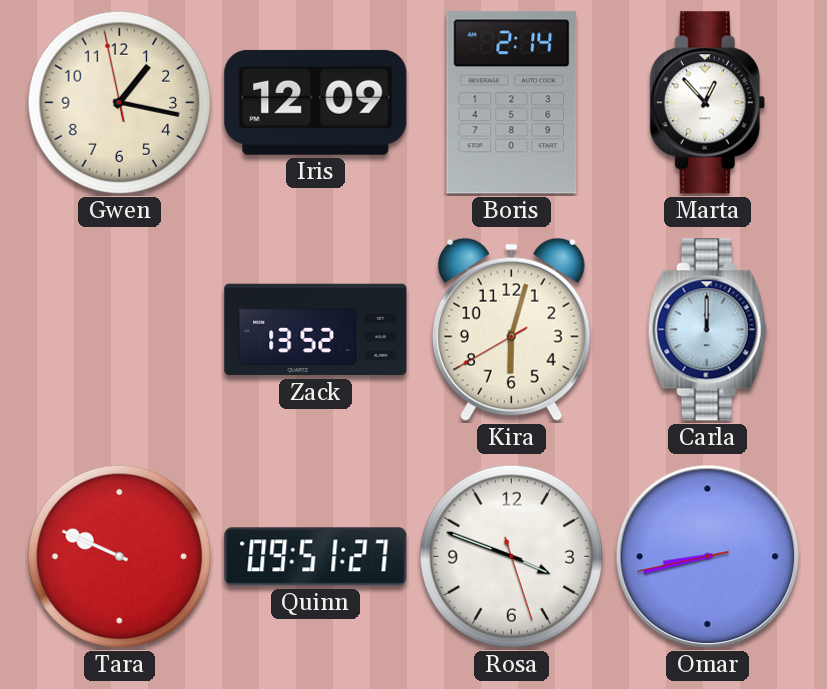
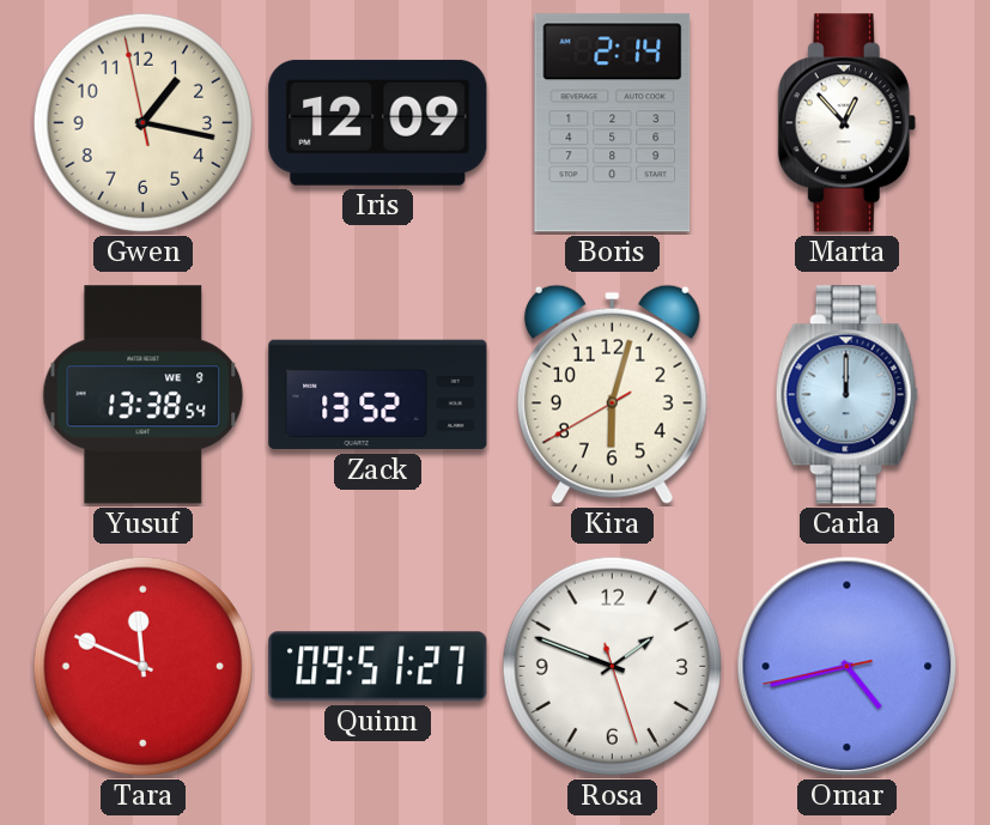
Yusuf: none -> 13:38
Tara: 9:49 -> 11:49
Rosa: 3:48 -> 1:48
Omar: 8:42 -> 4:42
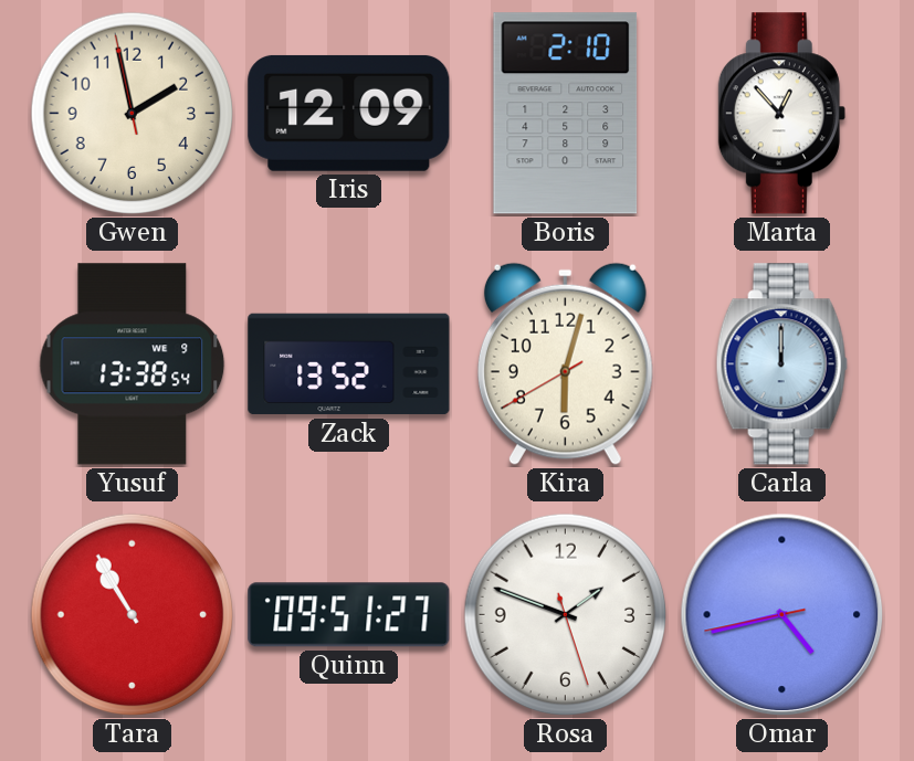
Gwen: 1:16 -> 1:57
Boris: 2:14 -> 2:10
Tara: 11:49 -> 10:55
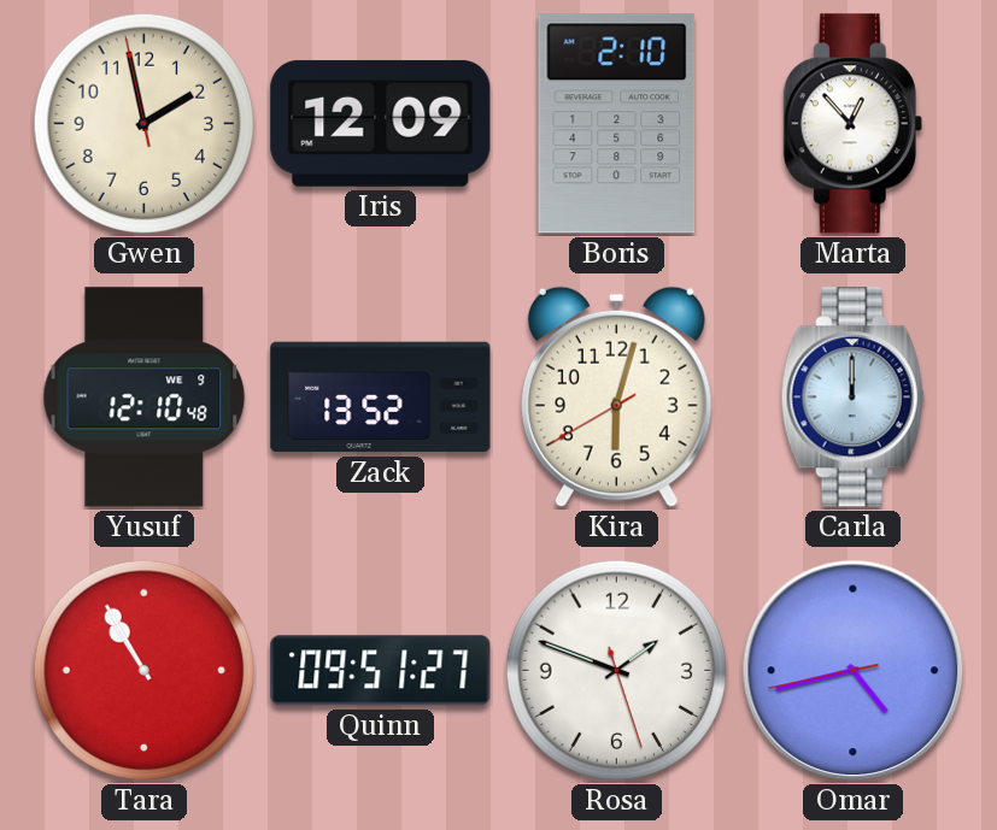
Yusuf: 13:38 -> 12:10
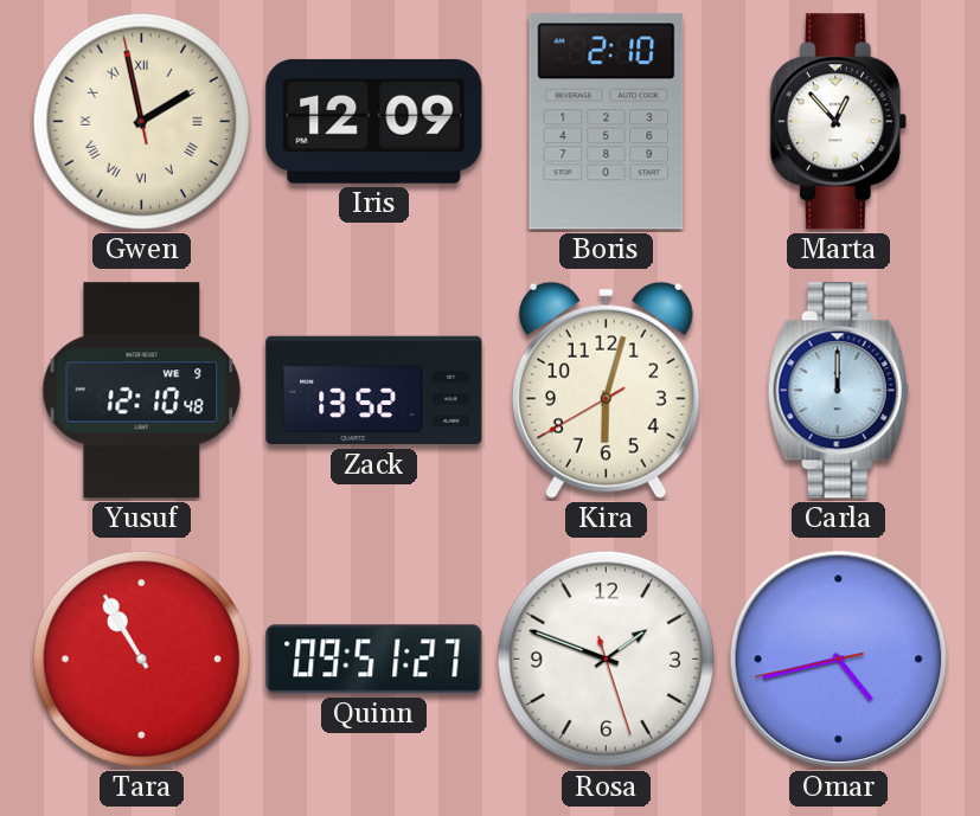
Gwen numerals: Arabic -> Roman
